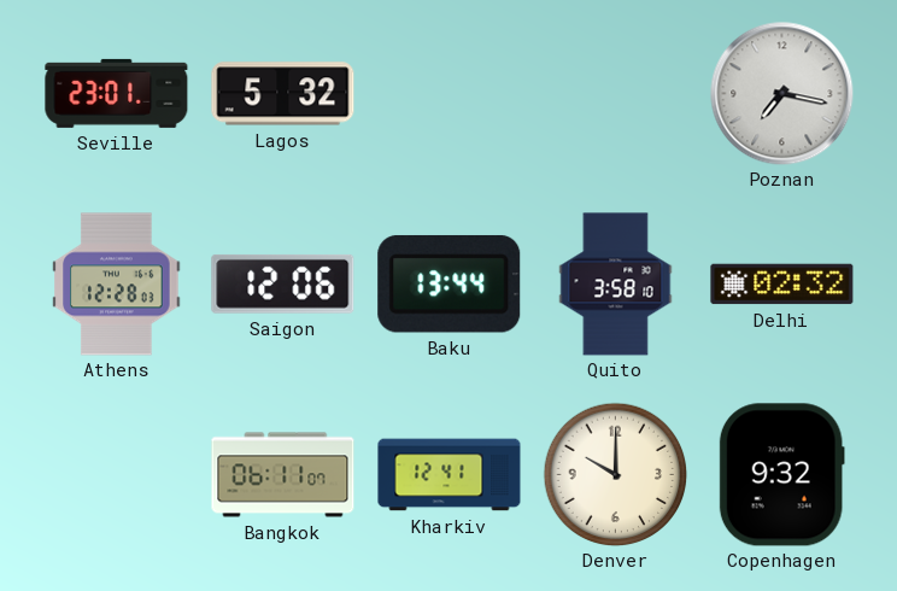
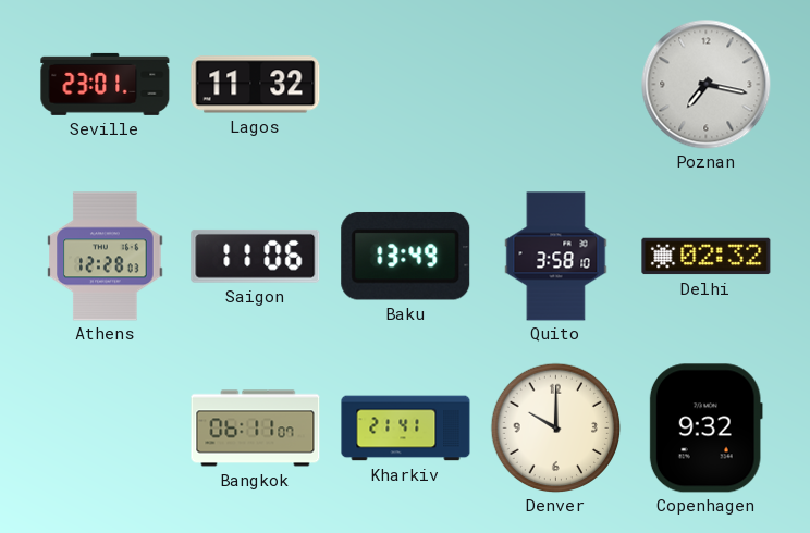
Lagos: 5:32 -> 11:32
Saigon: 12:06 -> 11:06
Baku: 13:44 -> 13:49
Kharkiv: 12:41 -> 21:41
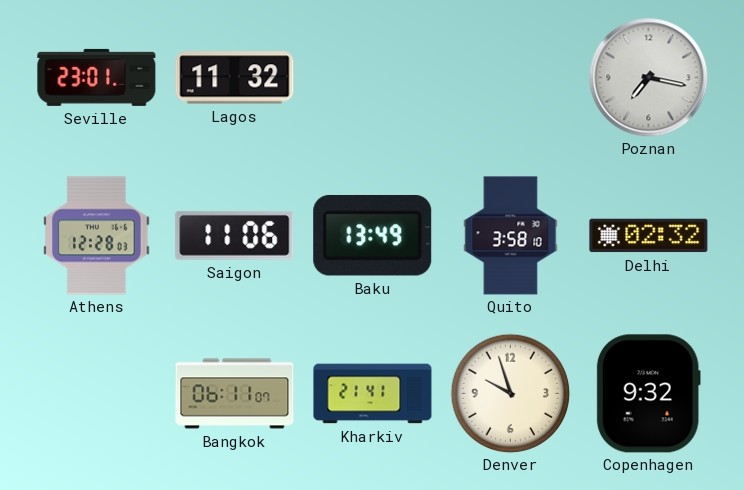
Denver: 10:00 -> 9:57
